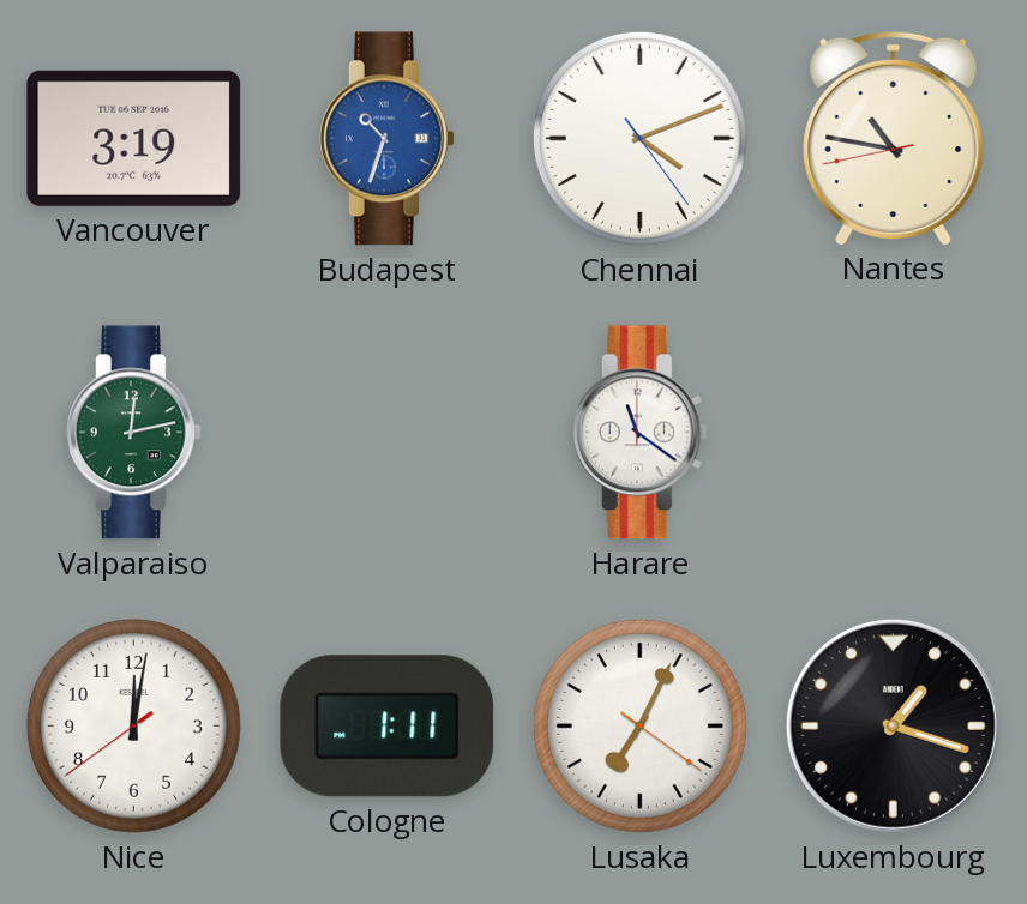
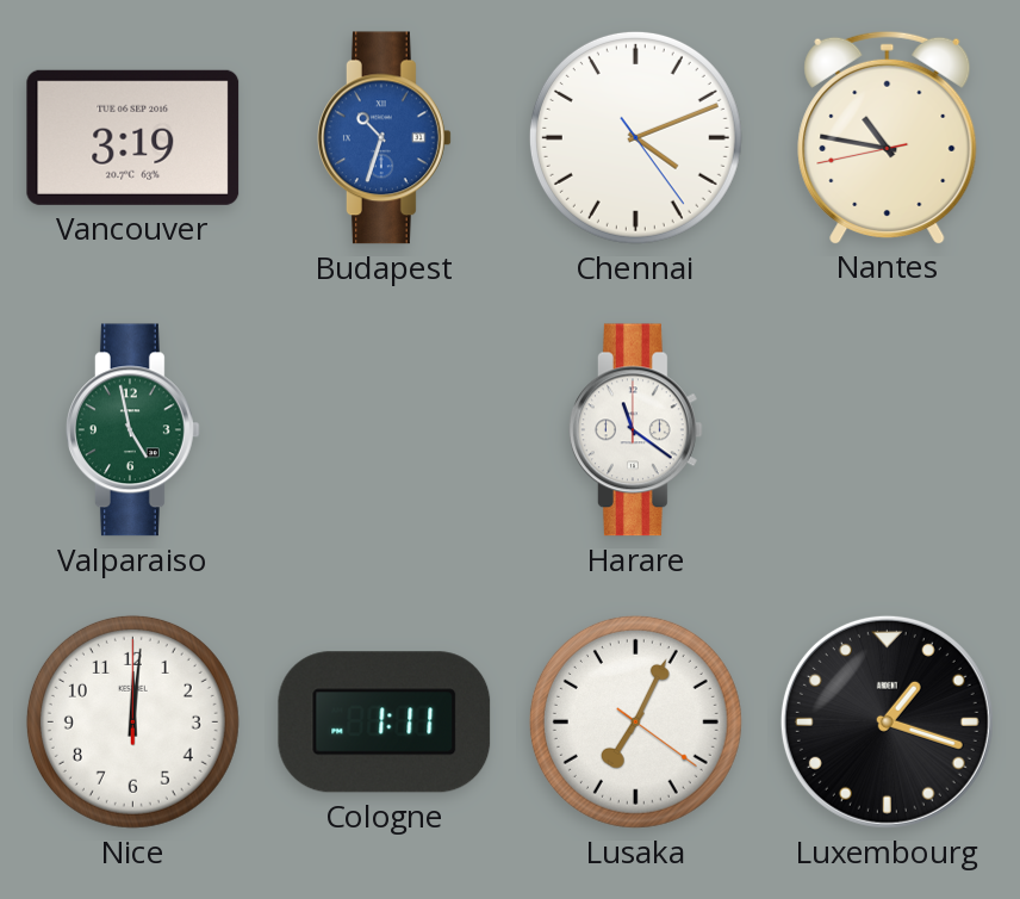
Valparaiso: 12:13 -> 4:58
Nice: 12:01:39 -> 12:01:00
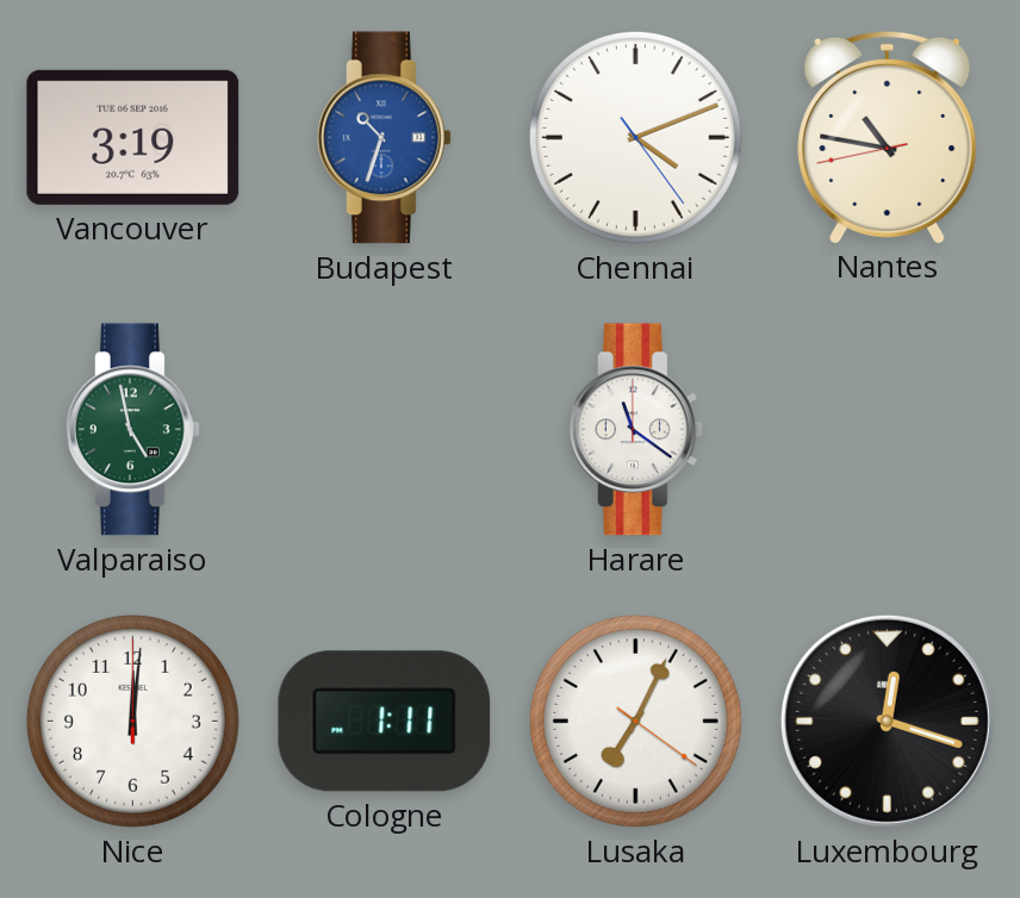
Luxembourg: 1:18 -> 12:18
